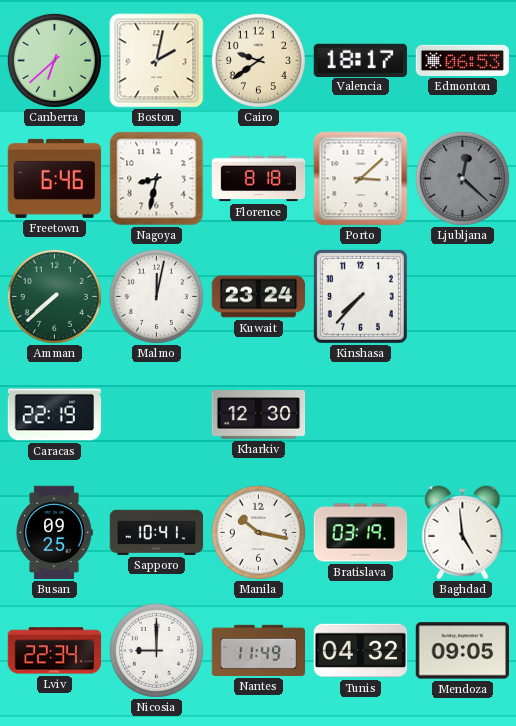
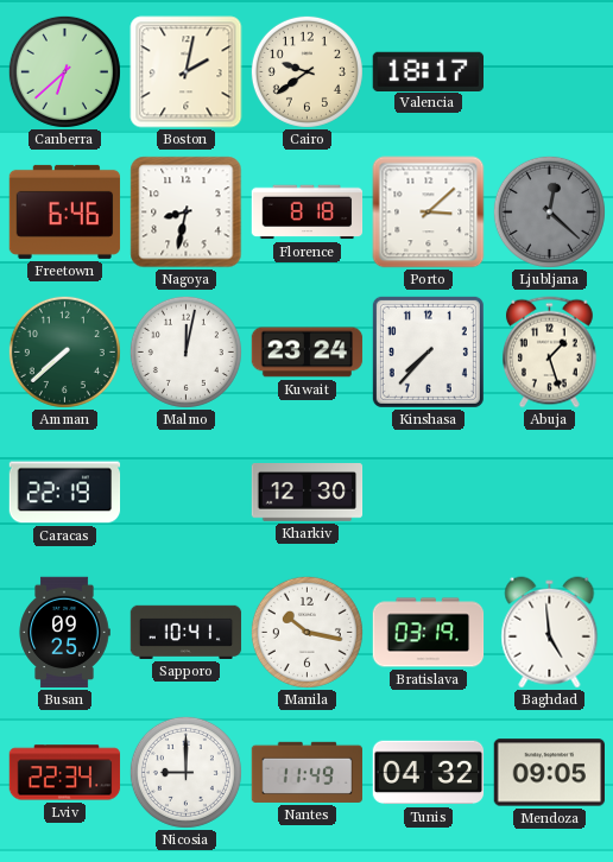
Edmonton: 06:53 -> none
Abuja: none -> 1:27
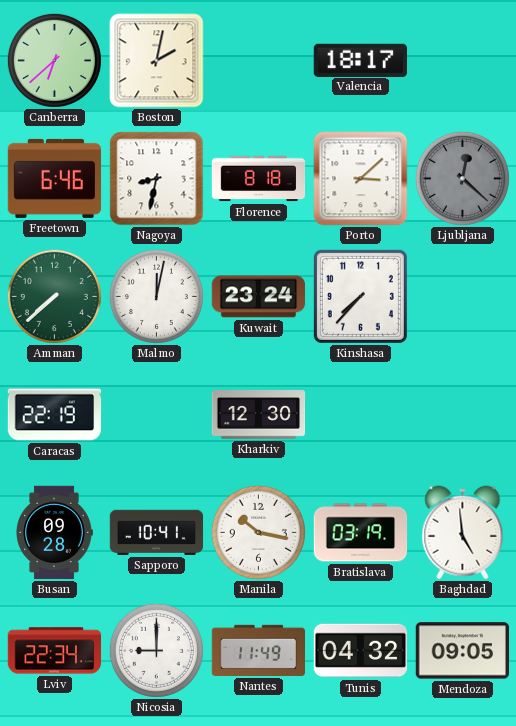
Cairo: 9:39 -> none
Abuja: 1:27 -> none
Busan: 09:25 -> 09:28
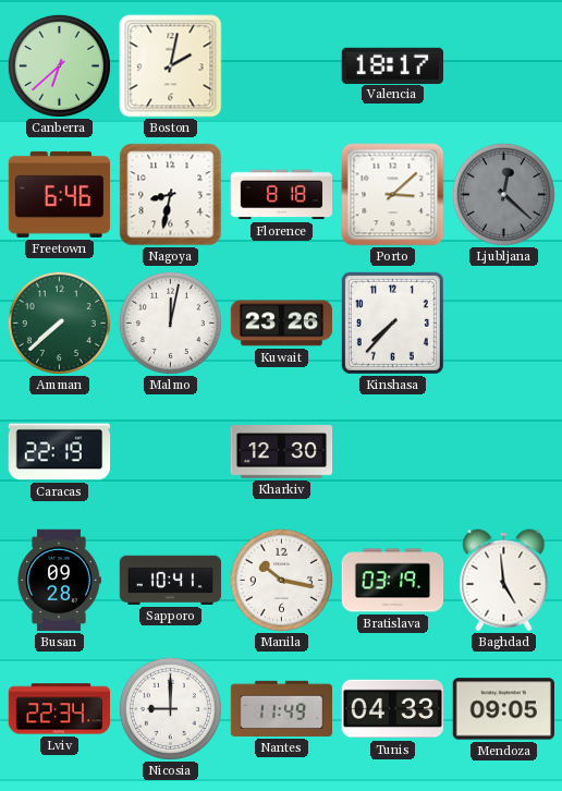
Kuwait: 23:24 -> 23:26
Tunis: 04:32 -> 04:33
